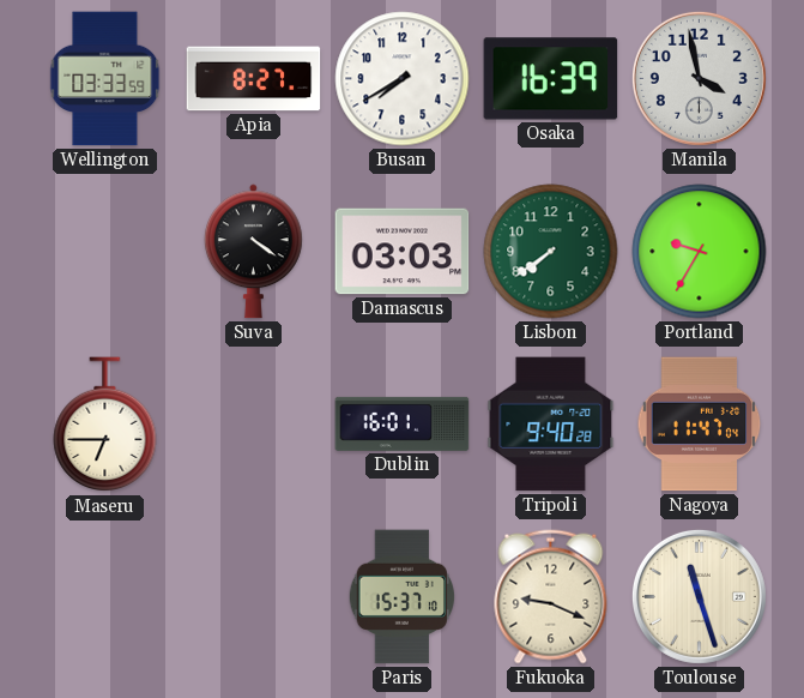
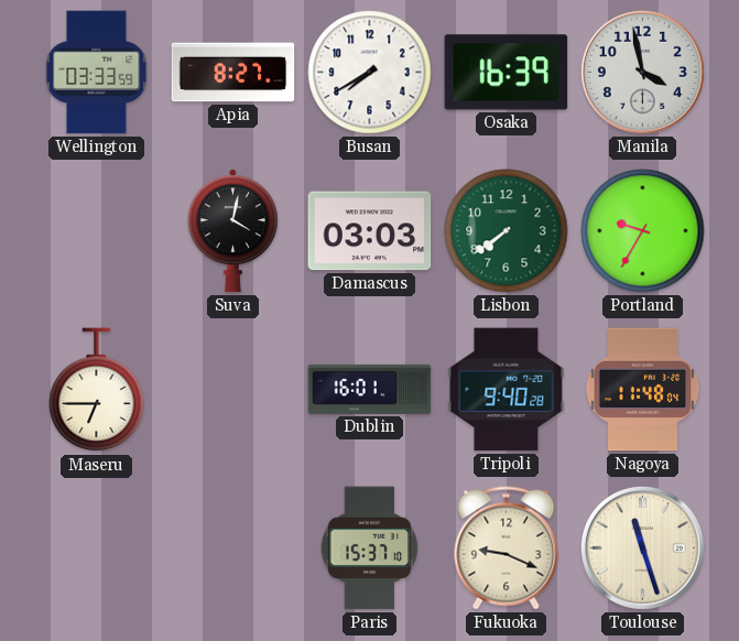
Suva: 4:21 -> 4:02
Nagoya: 11:47 -> 11:48
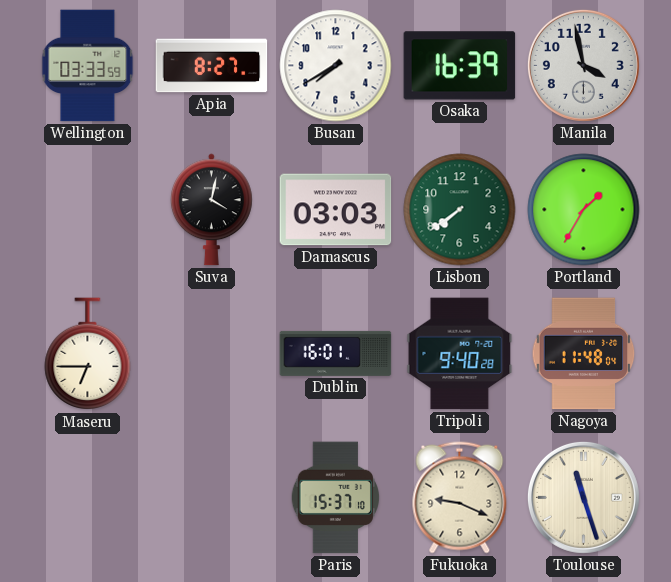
Portland: 9:35 -> 1:35
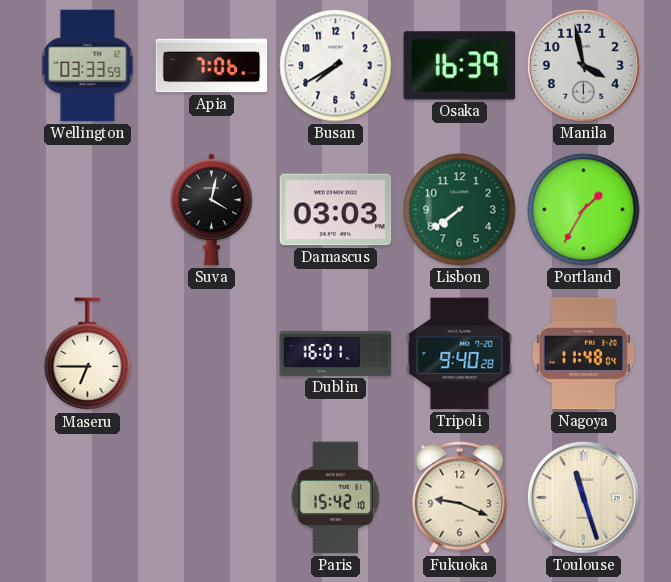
Apia: 8:27 -> 7:06
Paris: 15:37 -> 15:42
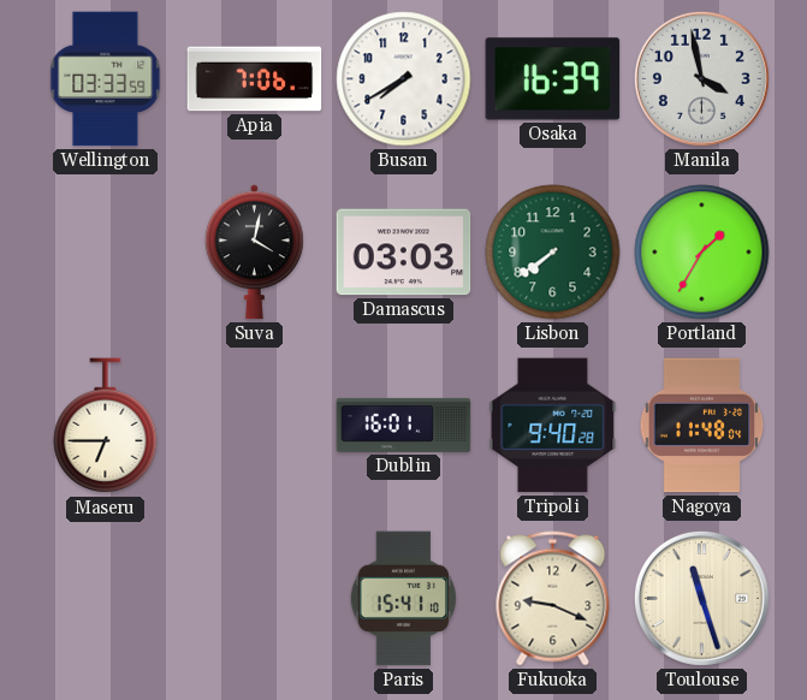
Paris: 15:42 -> 15:41
